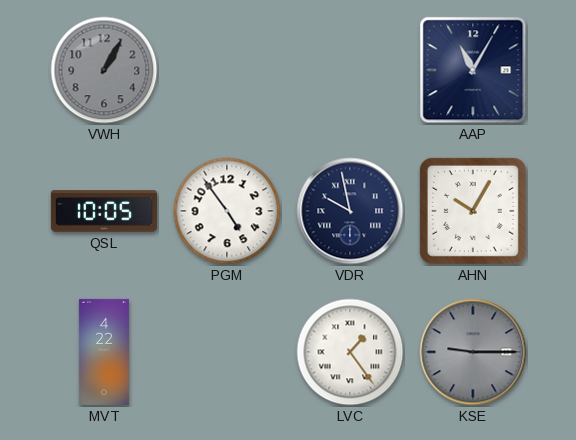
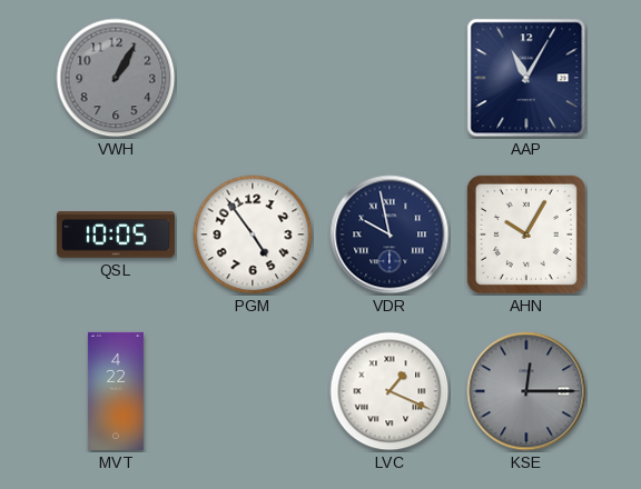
LVC: 1:24 -> 1:19
KSE: 9:15 -> 12:15
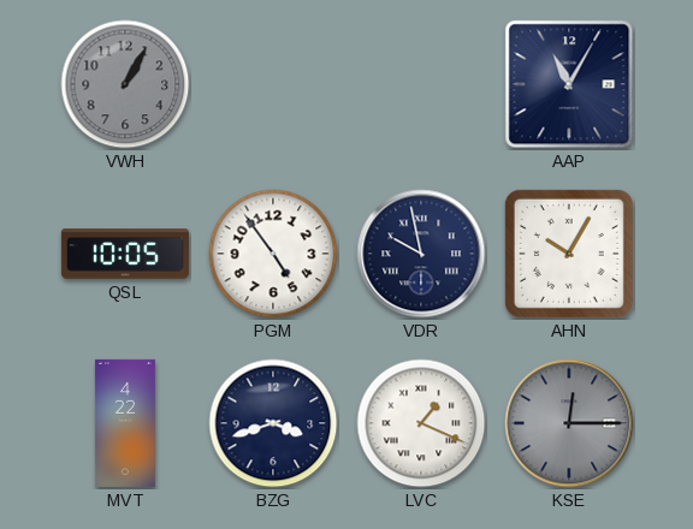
BZG: none -> 3:42
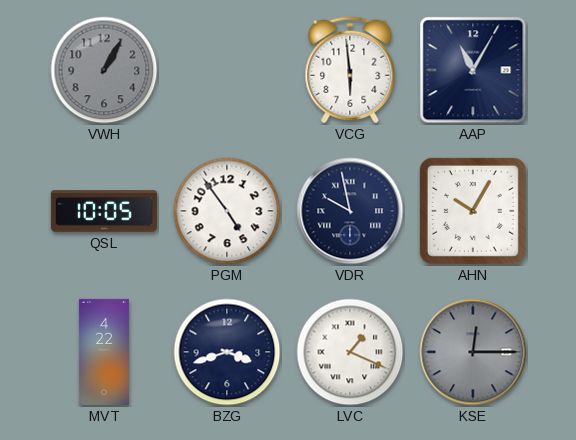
VCG: none -> 5:59
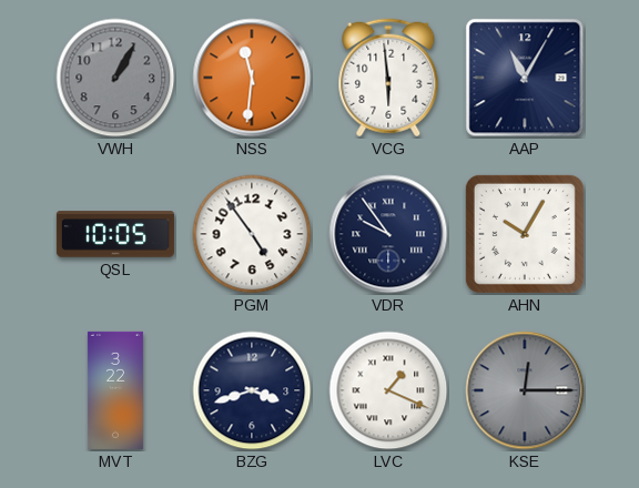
NSS: none -> 11:31
VDR: 9:58 -> 9:54
MVT: 4:22 -> 3:22
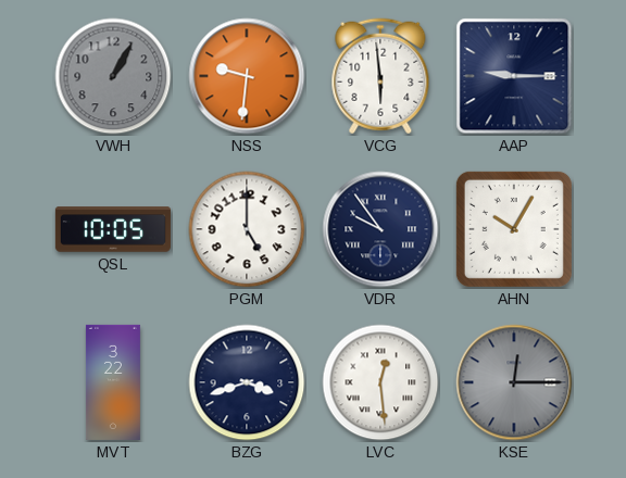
NSS: 11:31 -> 9:31
AAP: 11:05 -> 9:15
PGM: 4:54 -> 5:00
LVC: 1:19 -> 12:29
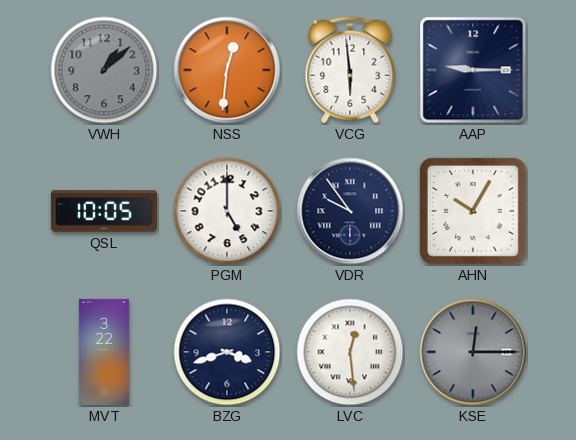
VWH: 1:05 -> 1:08
NSS: 9:31 -> 12:31
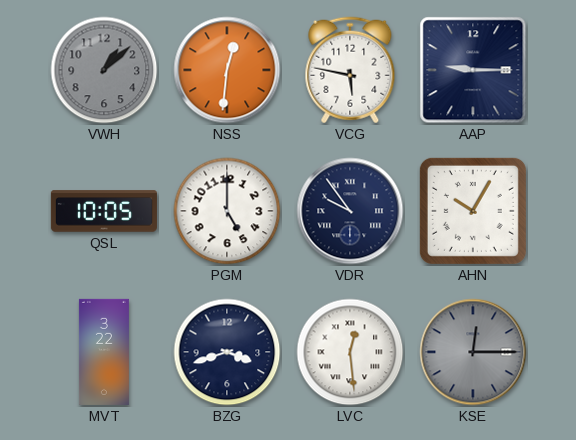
VCG: 5:59 -> 5:47
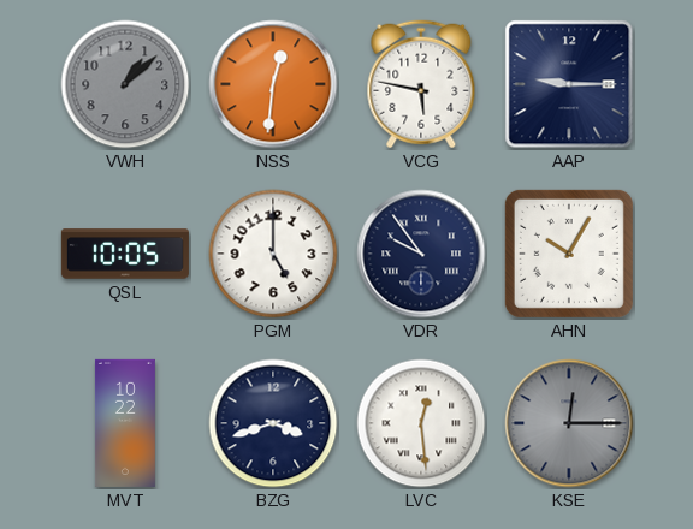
MVT: 3:22 -> 10:22
